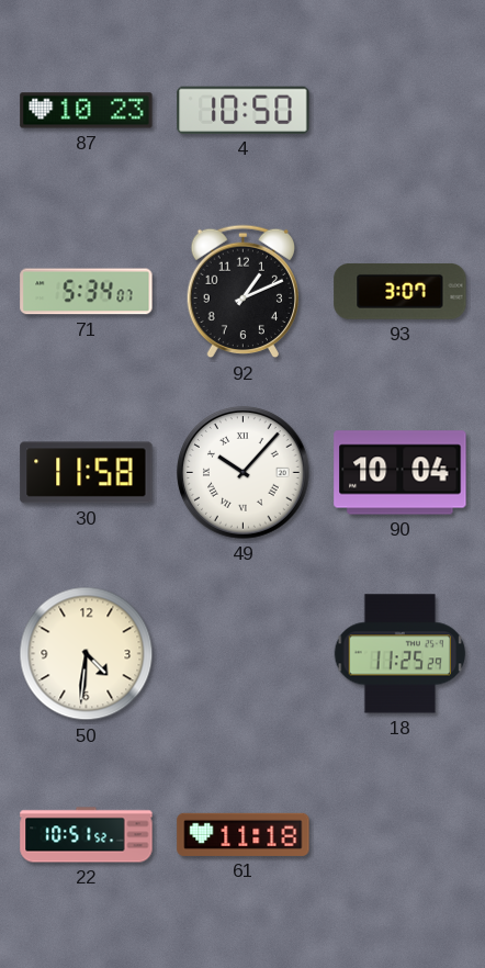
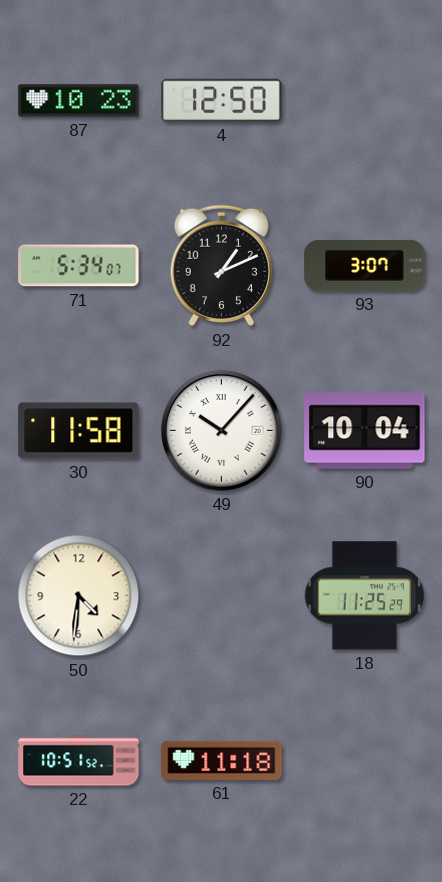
4: 10:50 -> 12:50
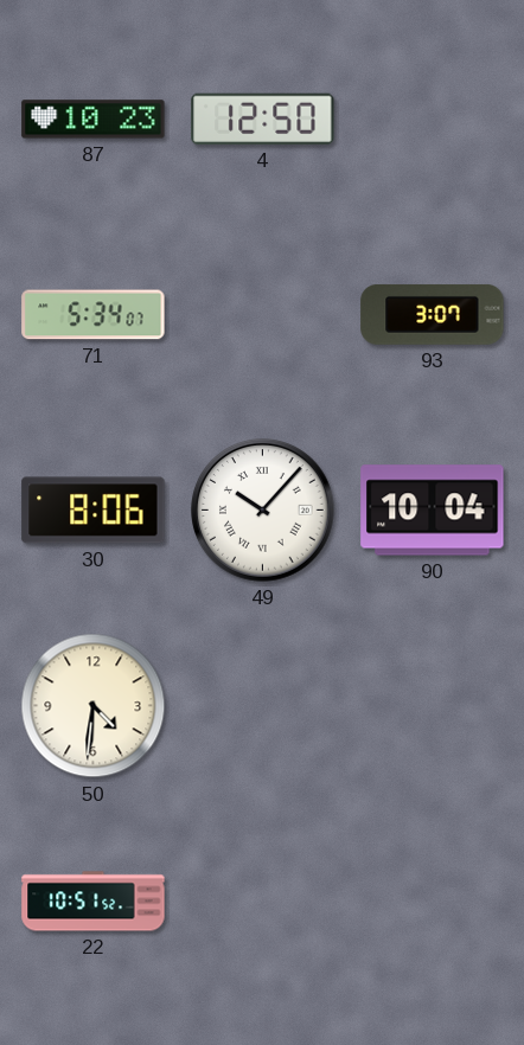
92: 1:11 -> none
30: 11:58 -> 8:06
18: 11:25 -> none
61: 11:18 -> none
